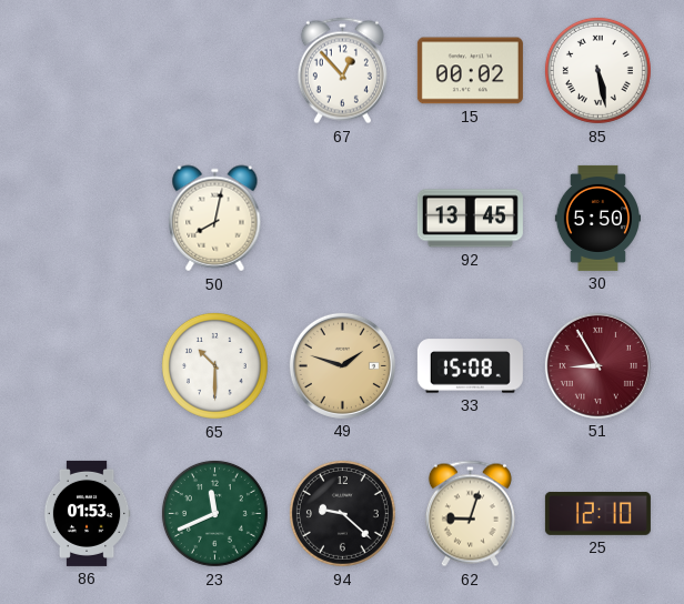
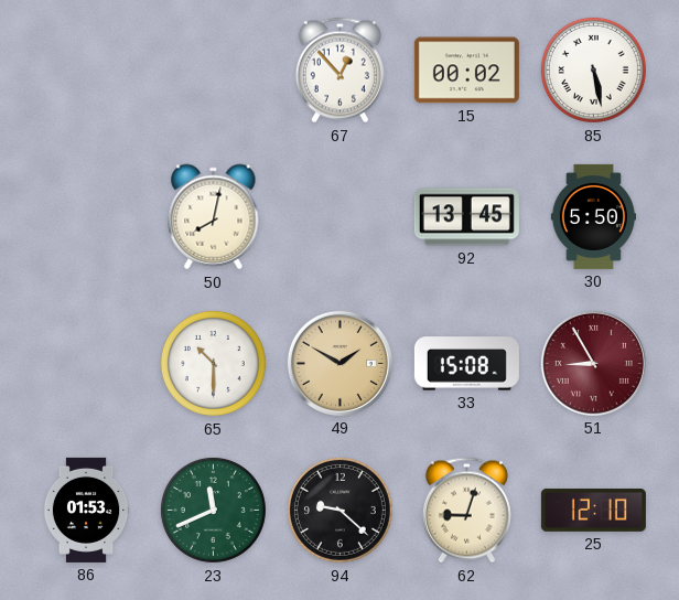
49: 1:48 -> 1:50
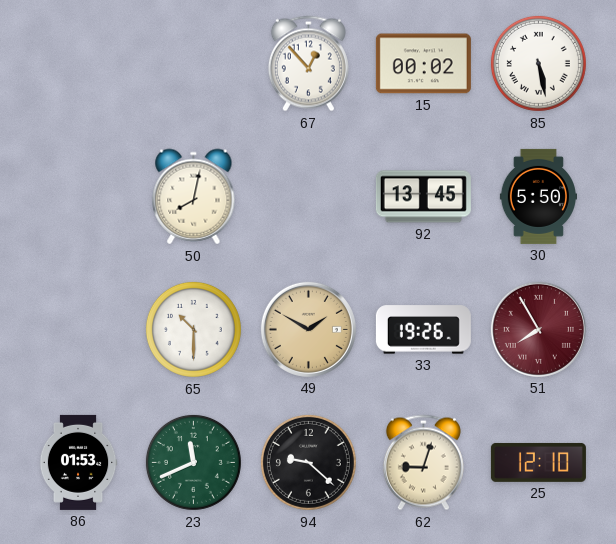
33: 15:08 -> 19:26
51: 8:55 -> 7:55
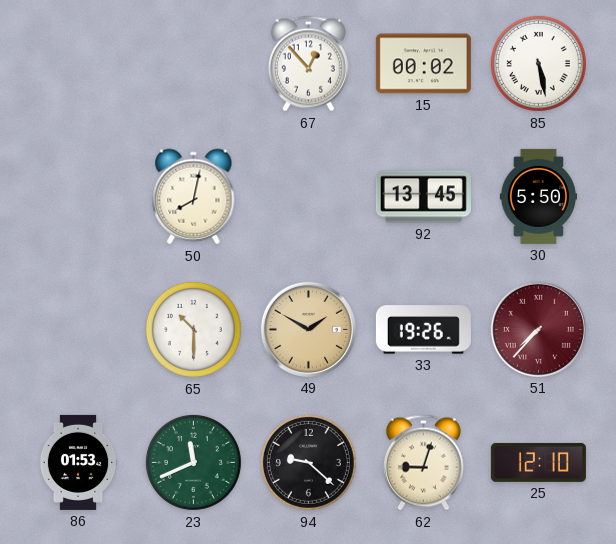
51: 7:55 -> 7:37
